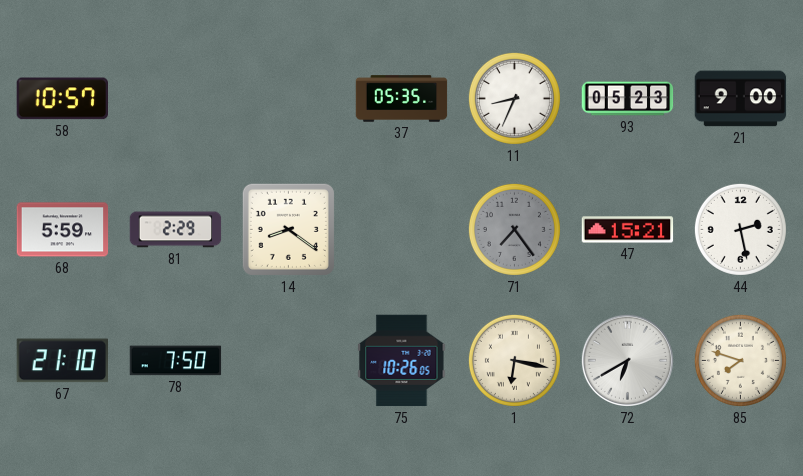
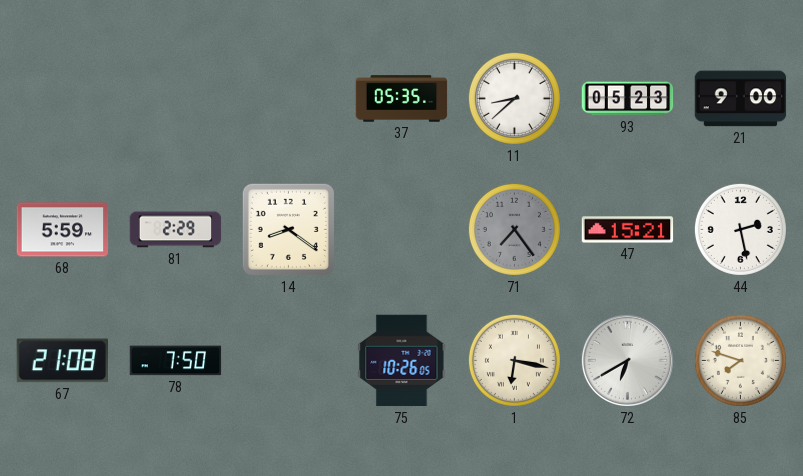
58: 10:57 -> none
11: 8:34 -> 8:38
67: 21:10 -> 21:08
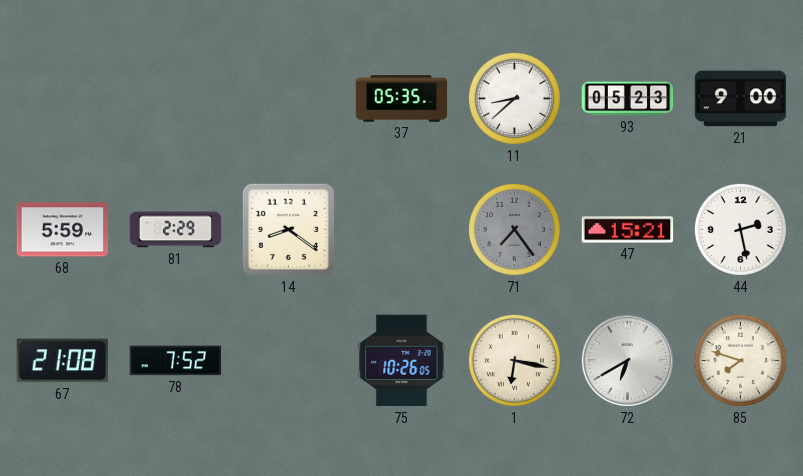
78: 7:50 -> 7:52
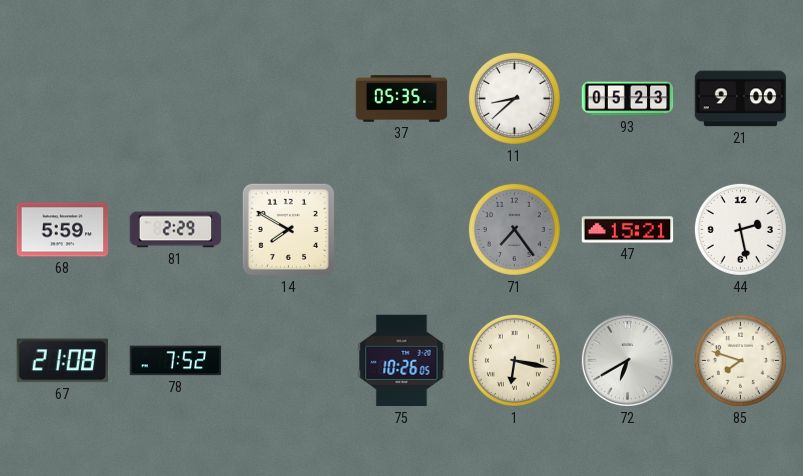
14: 8:21 -> 7:50
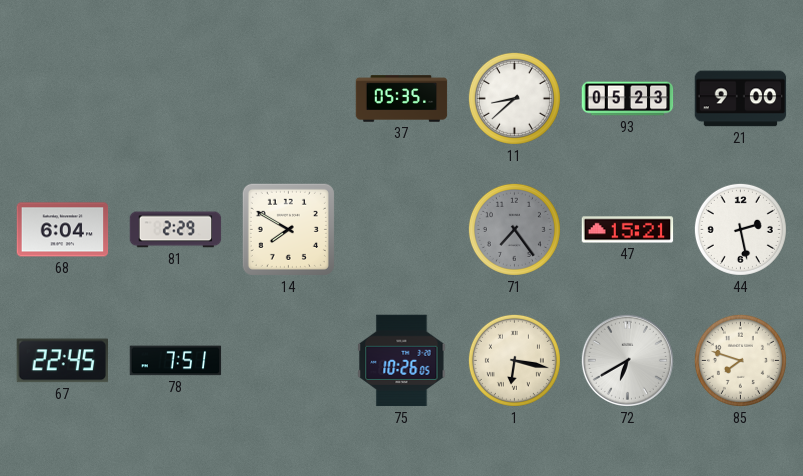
68: 5:59 -> 6:04
67: 21:08 -> 22:45
78: 7:52 -> 7:51
